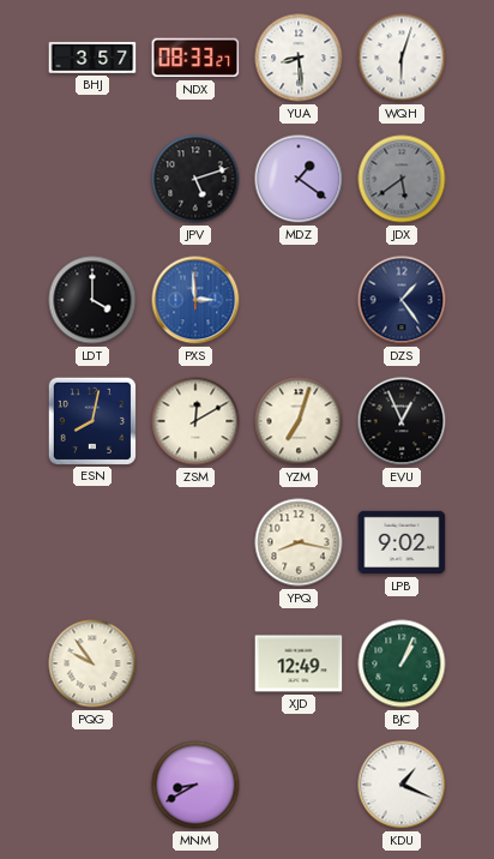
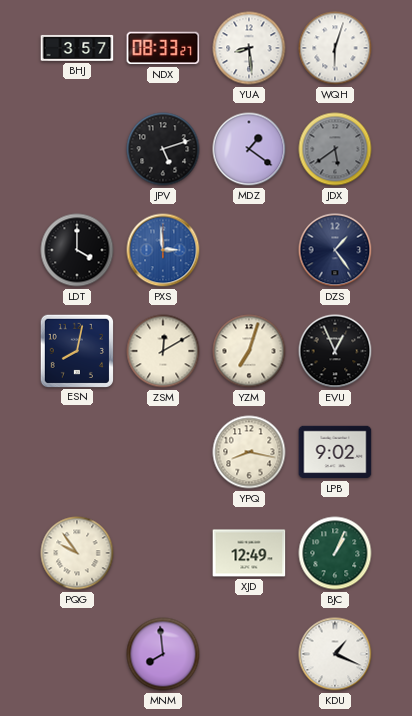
MNM: 8:40 -> 7:59
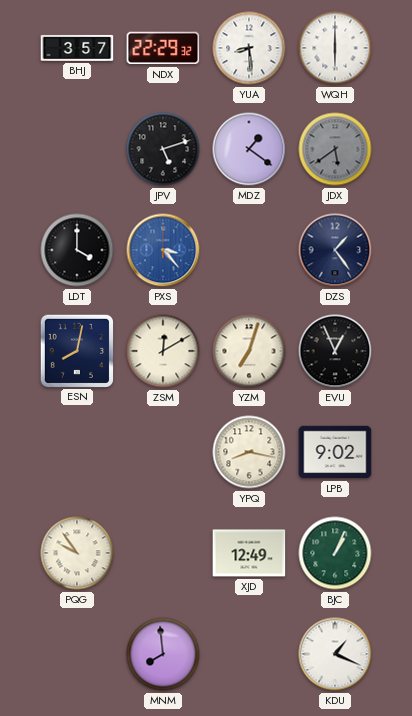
NDX: 08:33 -> 22:29
WQH: 6:03 -> 6:00
PXS: 2:59 -> 3:23
